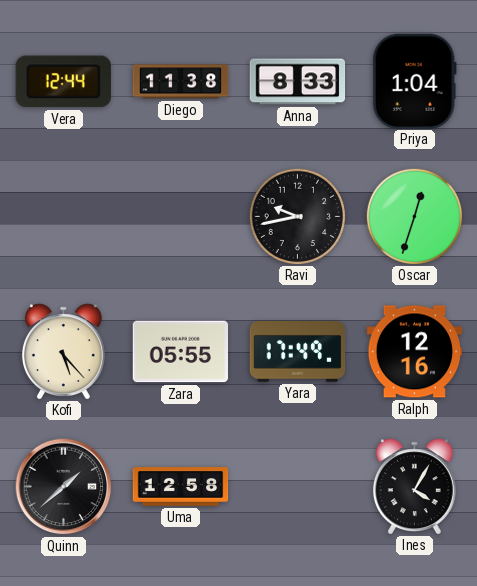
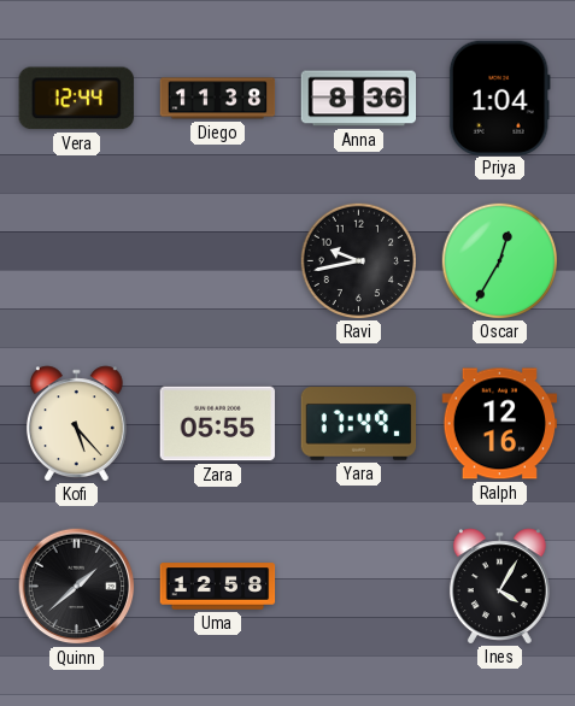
Anna: 8:33 -> 8:36
Oscar: 12:33 -> 12:35
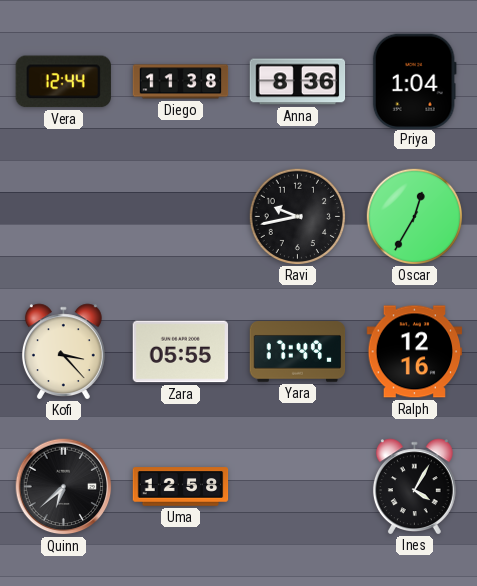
Kofi: 5:23 -> 3:23
Quinn: 1:38 -> 6:38
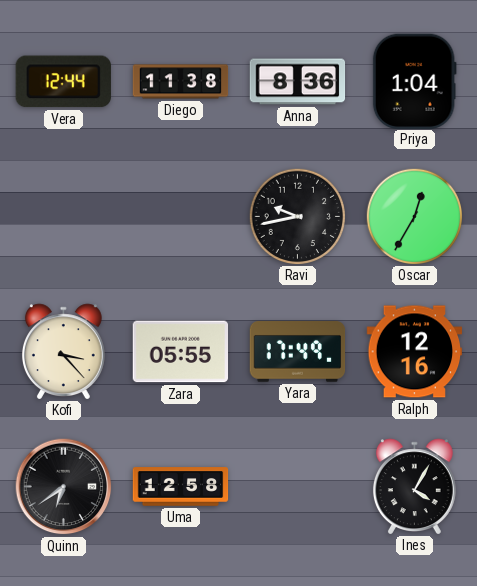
Quinn: 6:38 -> 6:39
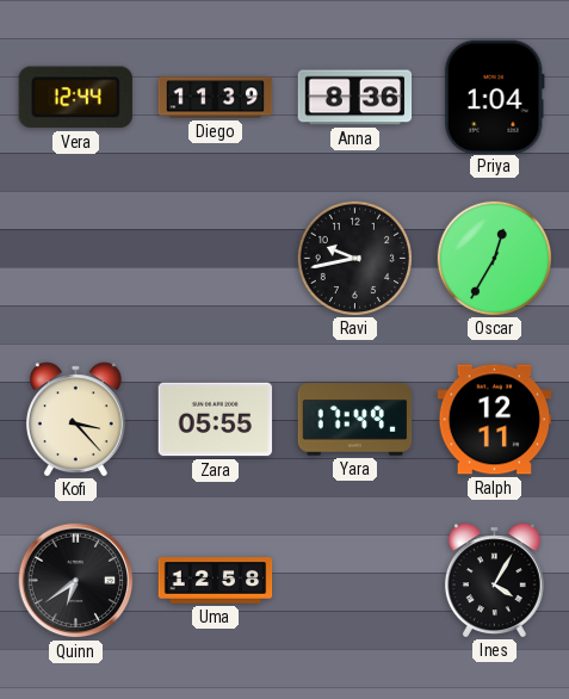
Diego: 11:38 -> 11:39
Ralph: 12:16 -> 12:11
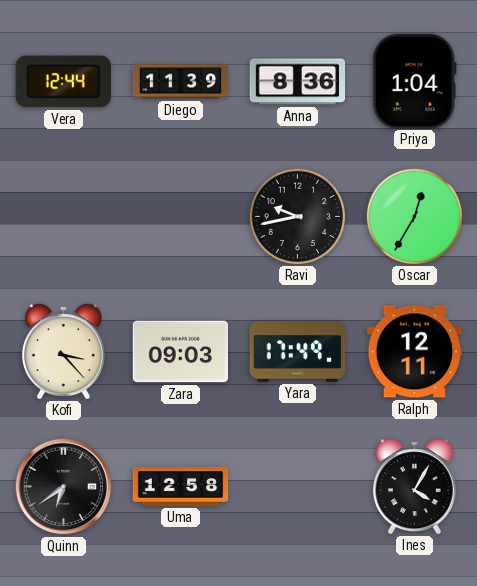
Zara: 05:55 -> 09:03
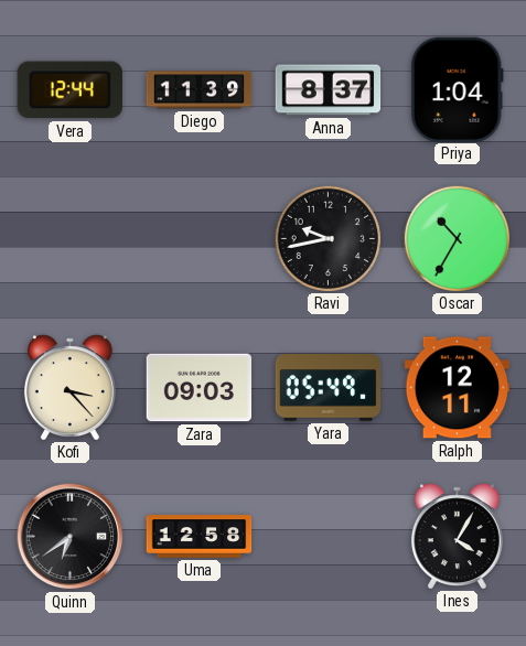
Anna: 8:36 -> 8:37
Oscar: 12:35 -> 10:35
Yara: 17:49 -> 05:49
